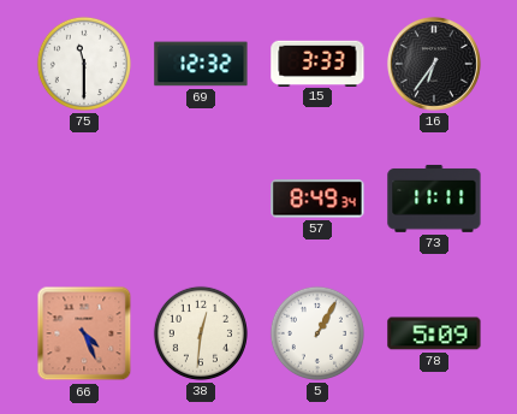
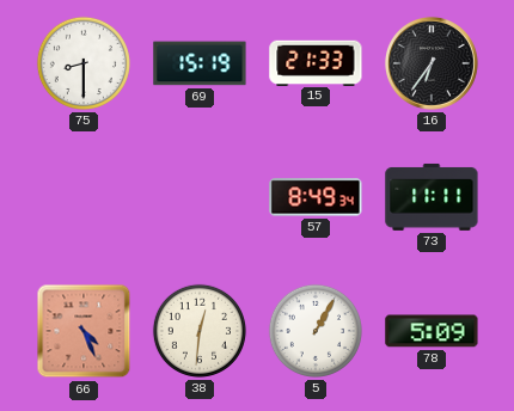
75: 11:30 -> 8:30
69: 12:32 -> 15:19
15: 3:33 -> 21:33
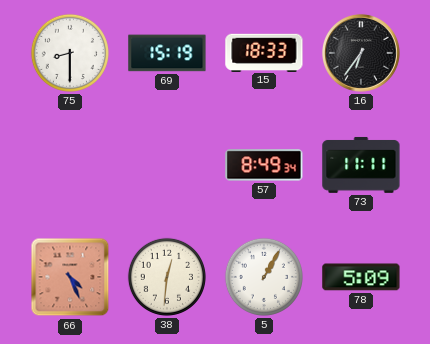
15: 21:33 -> 18:33
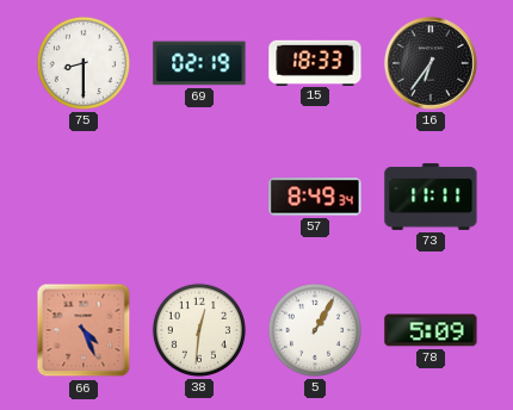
69: 15:19 -> 02:19
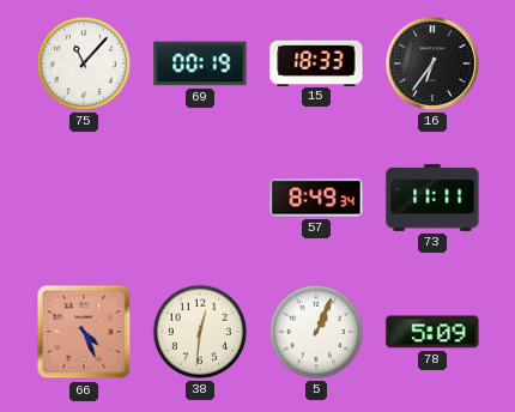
75: 8:30 -> 11:07
69: 02:19 -> 00:19
5: 1:05 -> 1:04
